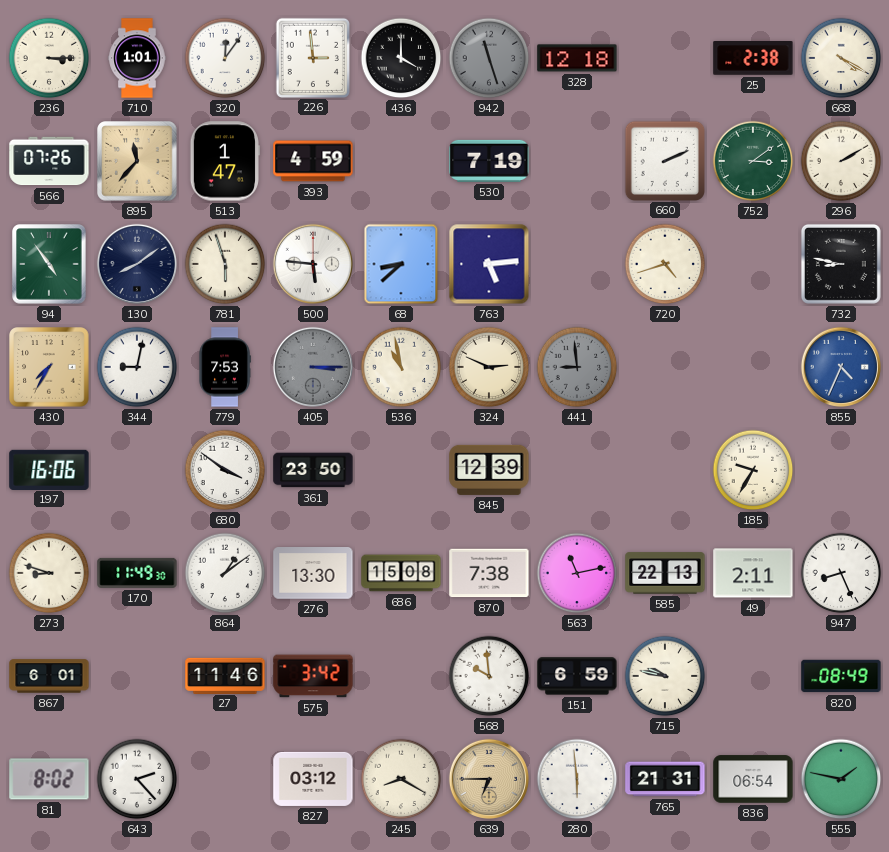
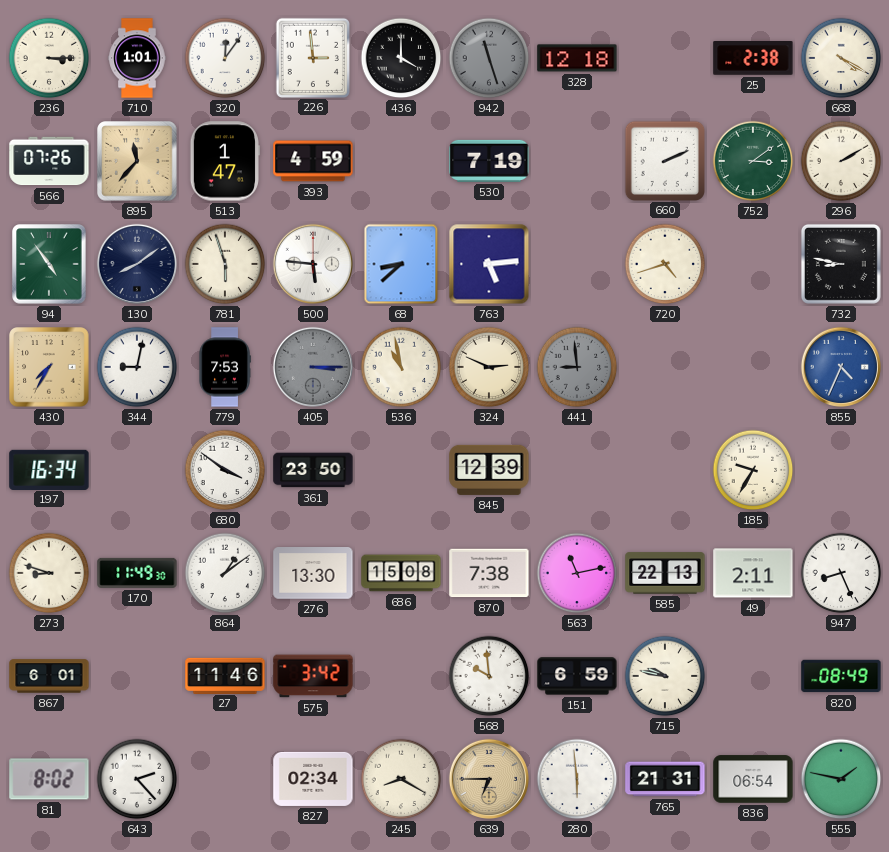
197: 16:06 -> 16:34
827: 03:12 -> 02:34
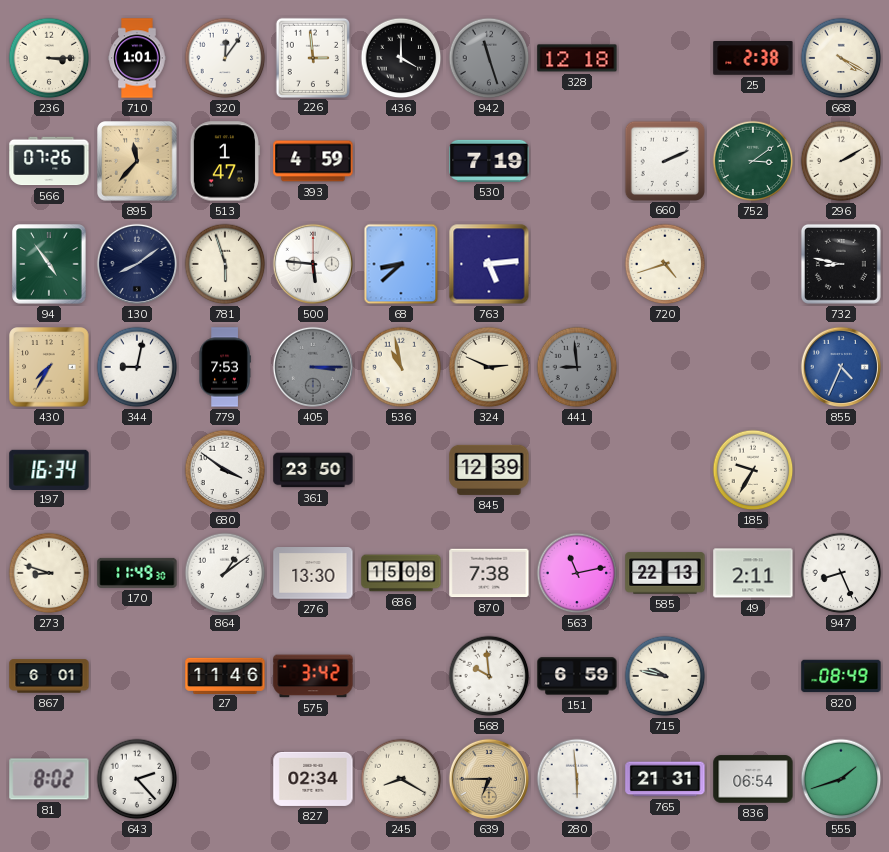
555: 1:47 -> 1:42
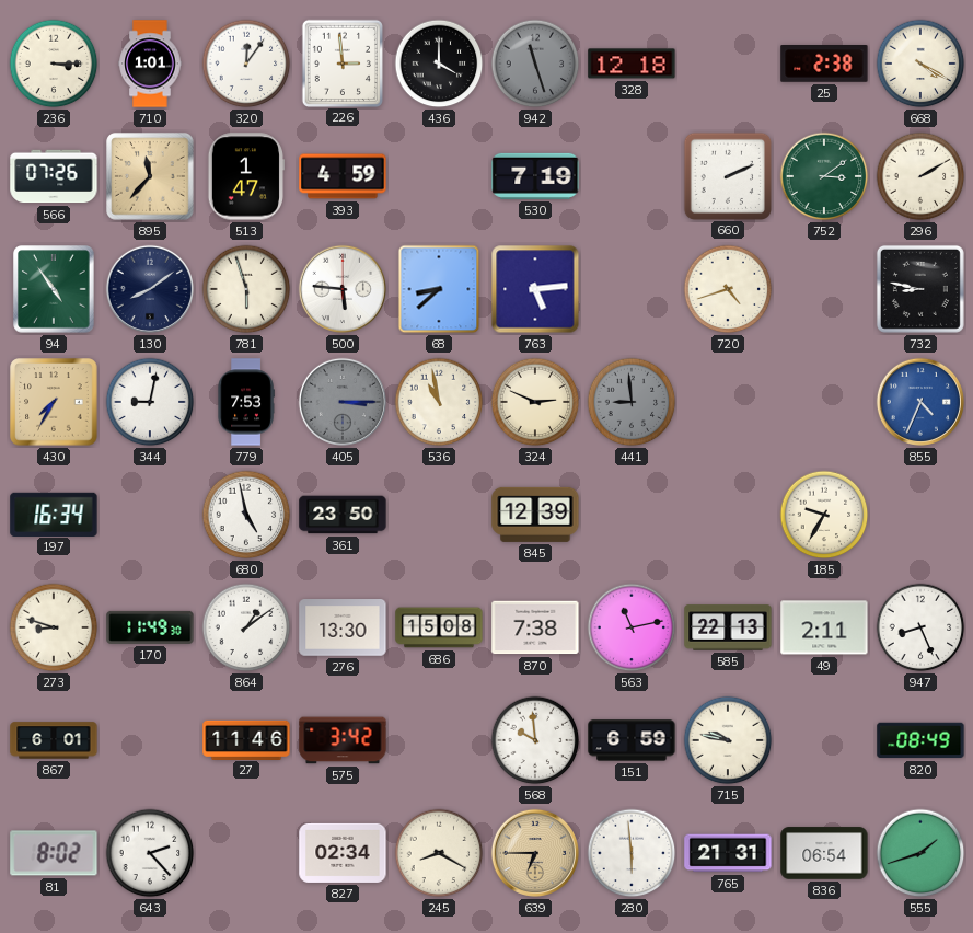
680: 3:51 -> 4:58
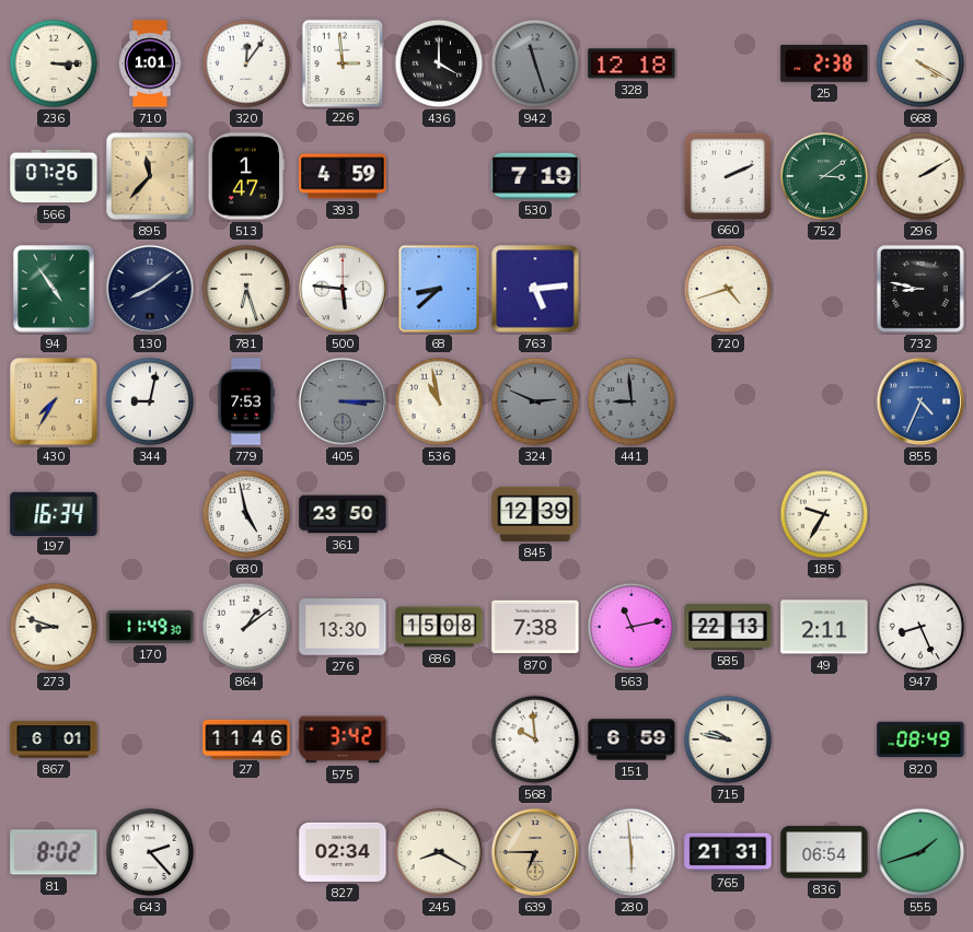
781: 5:57 -> 6:27
324 dial: cream -> grey
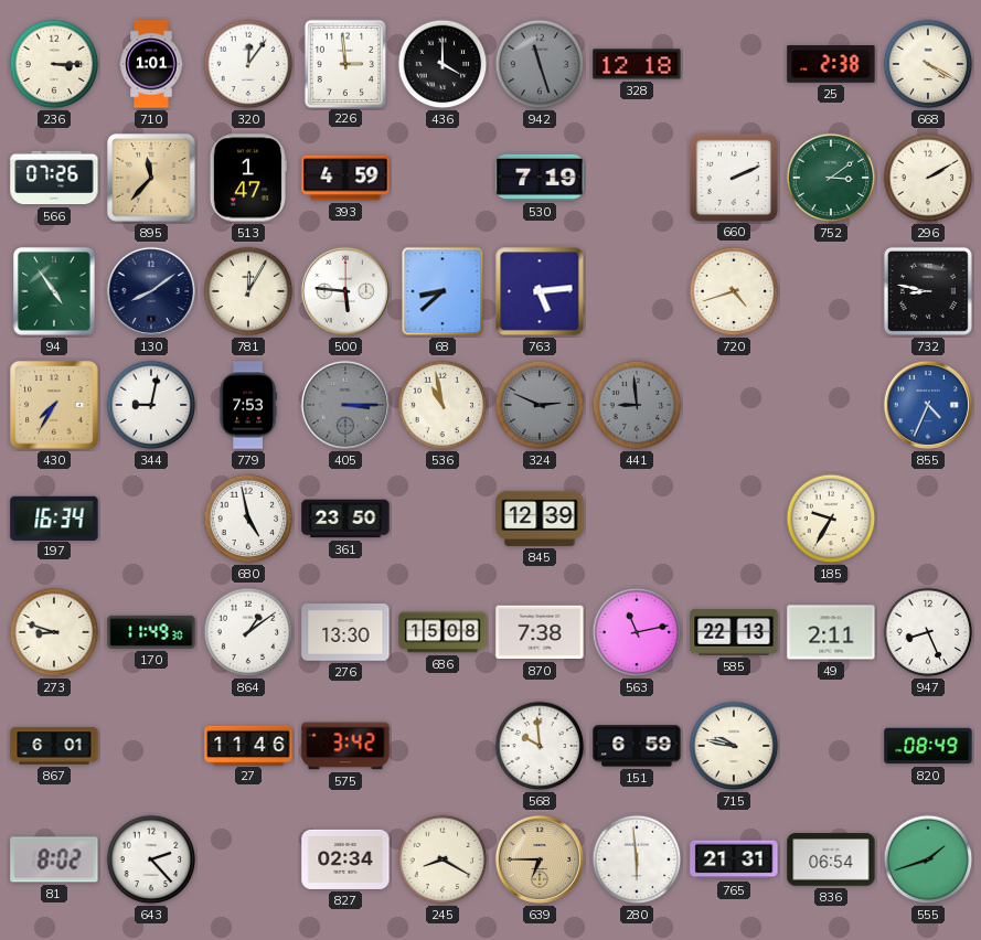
781: 6:27 -> 12:05
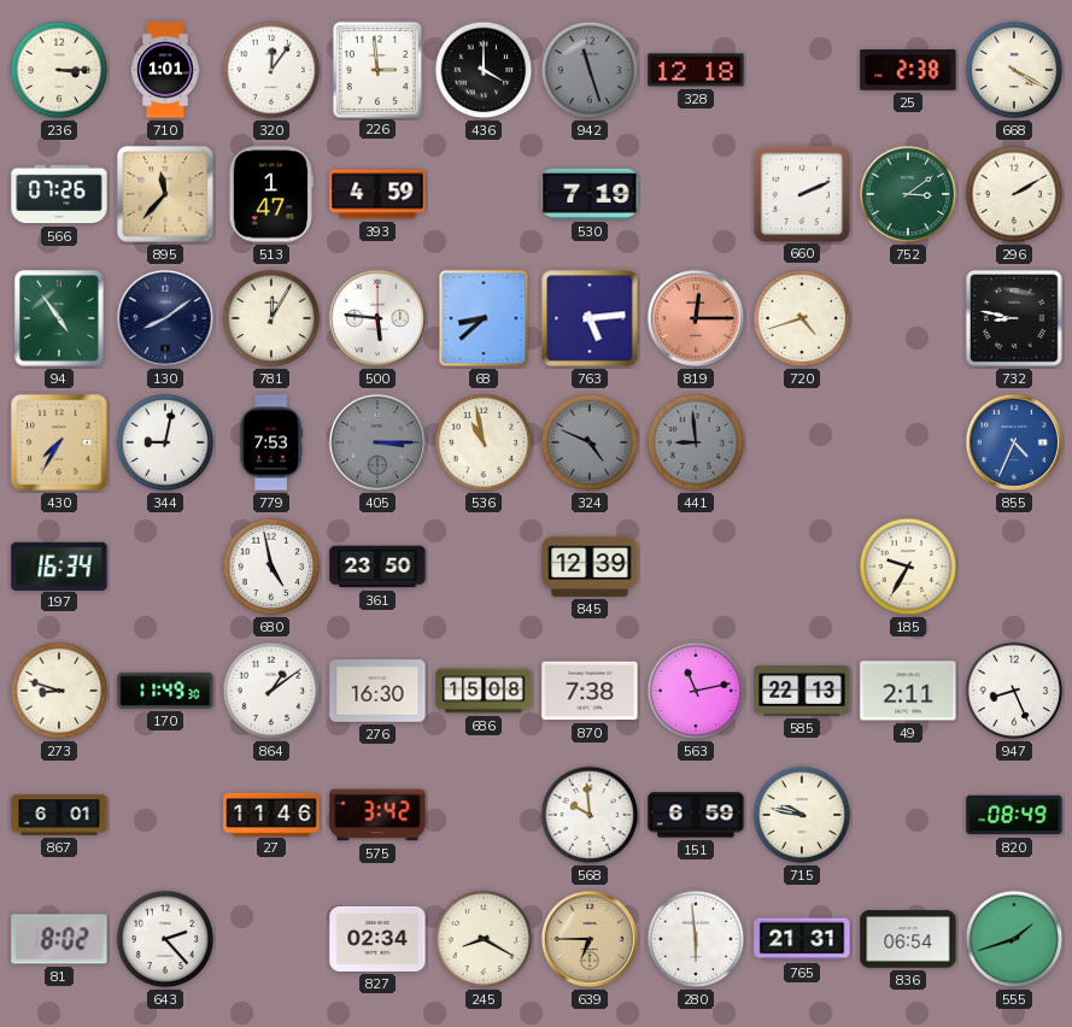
819: none -> 12:15
324: 2:49 -> 4:49
276: 13:30 -> 16:30
